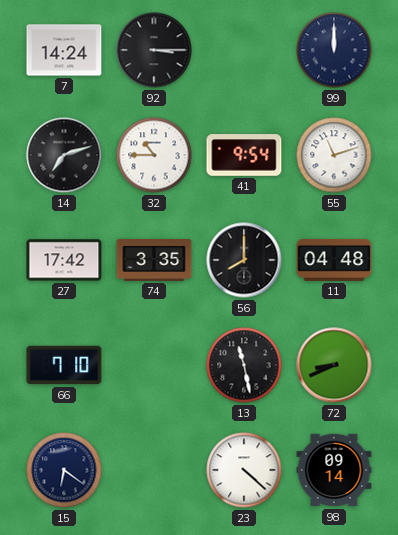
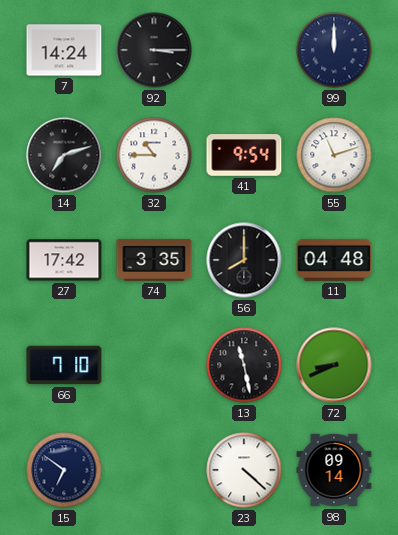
15: 6:21 -> 6:51
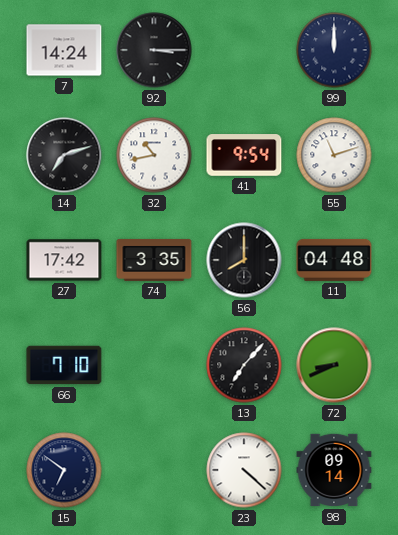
32: 10:45 -> 10:43
13: 11:28 -> 7:07
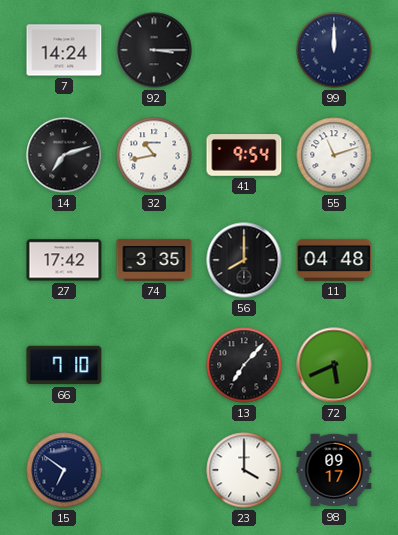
72: 8:41 -> 5:41
23: 4:22 -> 4:00
98: 09:14 -> 09:17
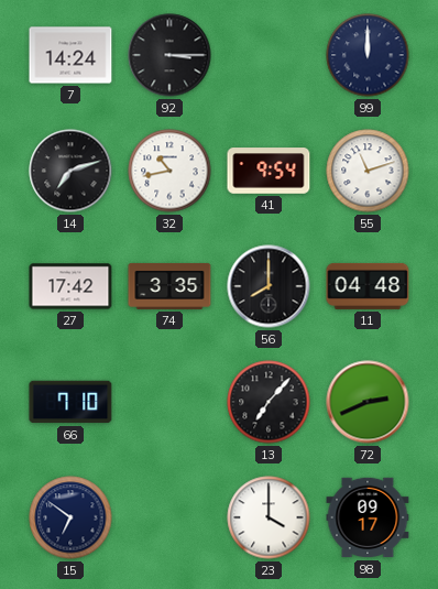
72: 5:41 -> 2:41
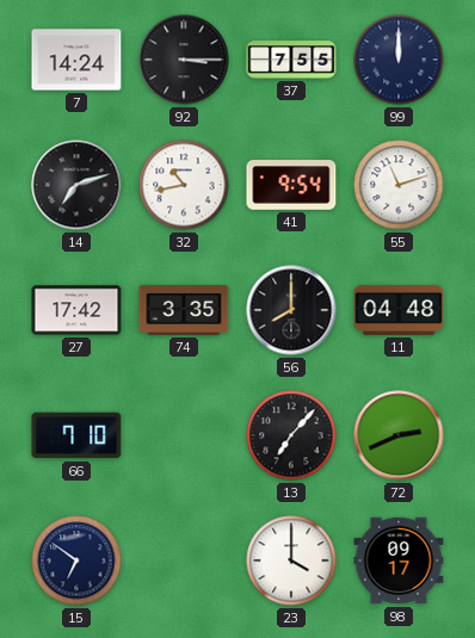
37: none -> 7:55
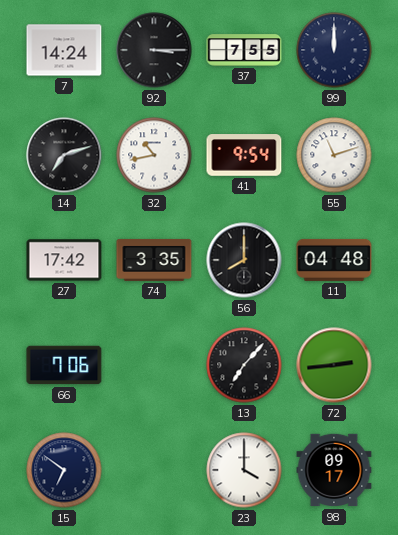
66: 7:10 -> 7:06
72: 2:41 -> 2:44
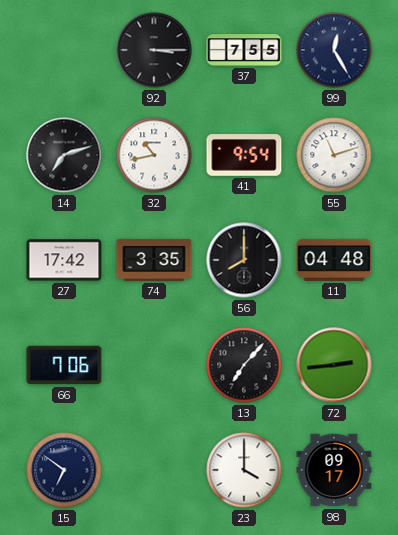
7: 14:24 -> none
99: 12:00 -> 12:25
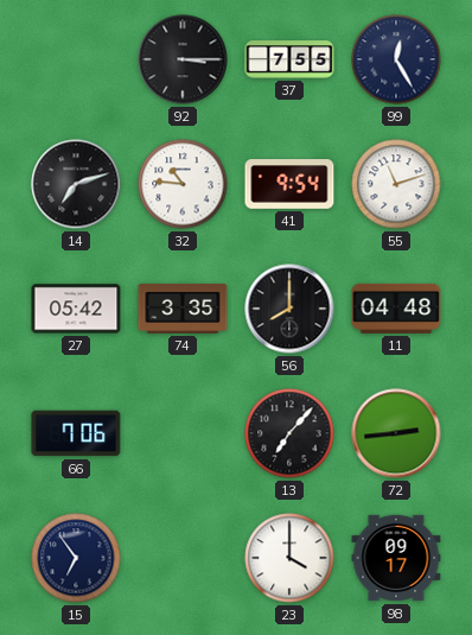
32: 10:43 -> 10:46
27: 17:42 -> 05:42
15: 6:51 -> 6:54
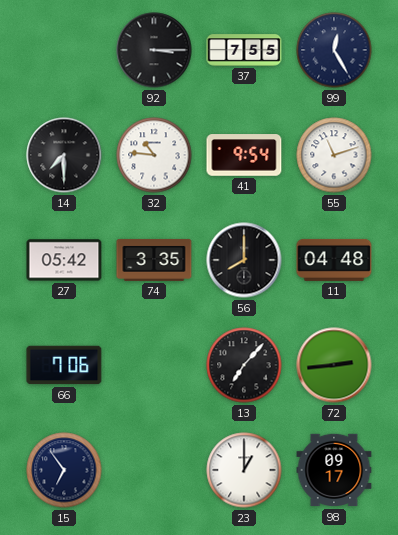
14: 7:12 -> 7:30
23: 4:00 -> 1:00
